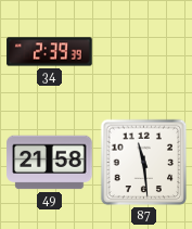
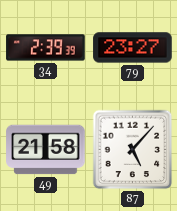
79: none -> 23:27
87: 11:29 -> 5:07
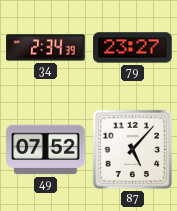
34: 2:39 -> 2:34
49: 21:58 -> 07:52
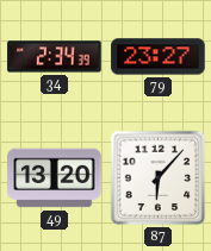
49: 07:52 -> 13:20
87: 5:07 -> 6:07
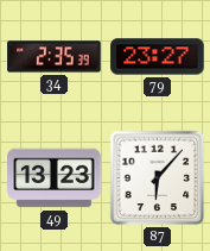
34: 2:34 -> 2:35
49: 13:20 -> 13:23
